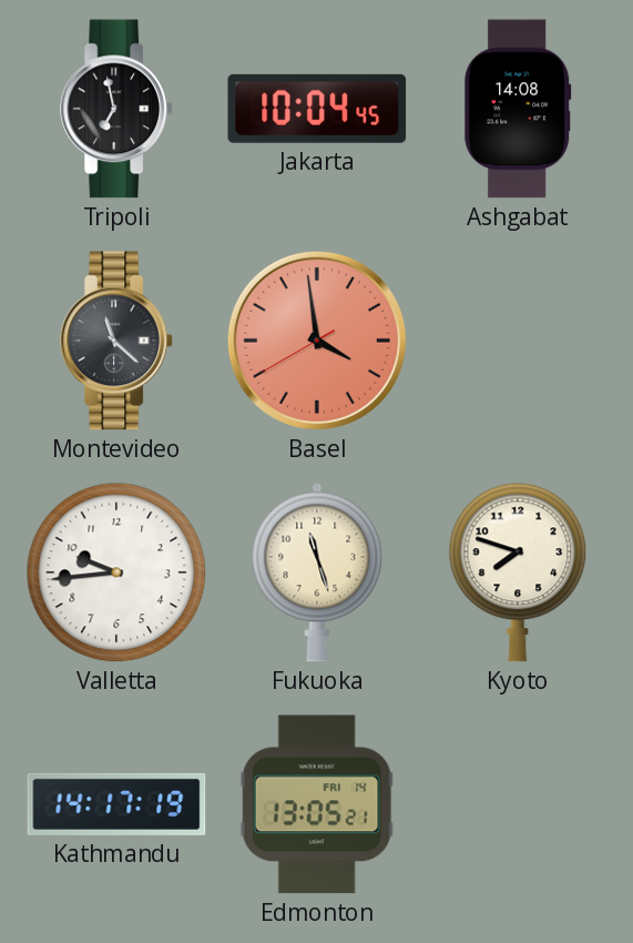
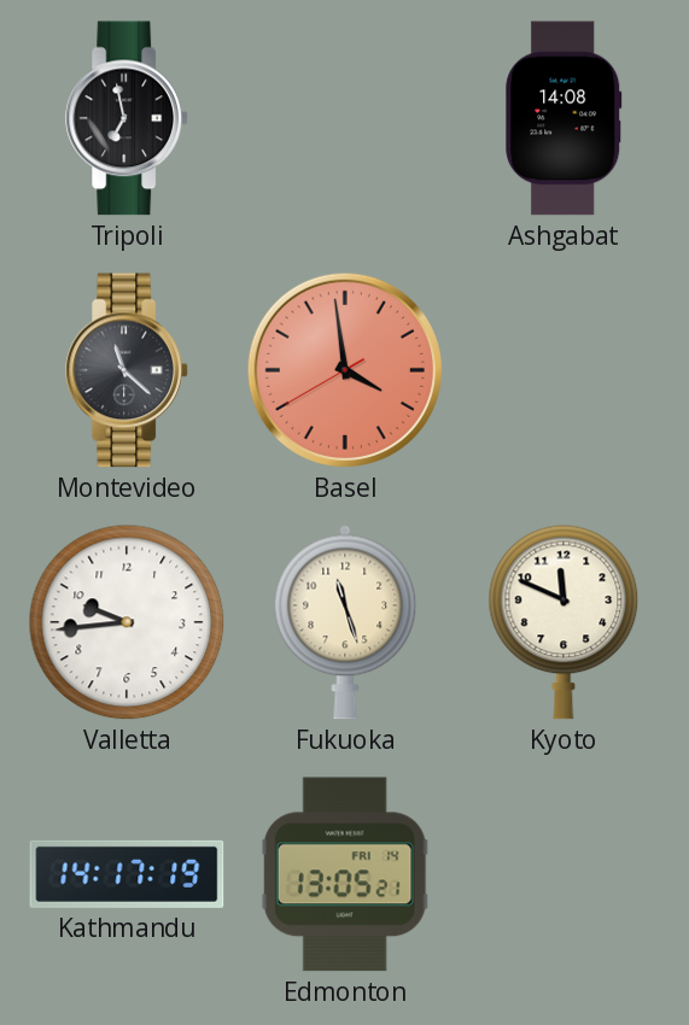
Jakarta: 10:04 -> none
Kyoto: 7:48 -> 11:49
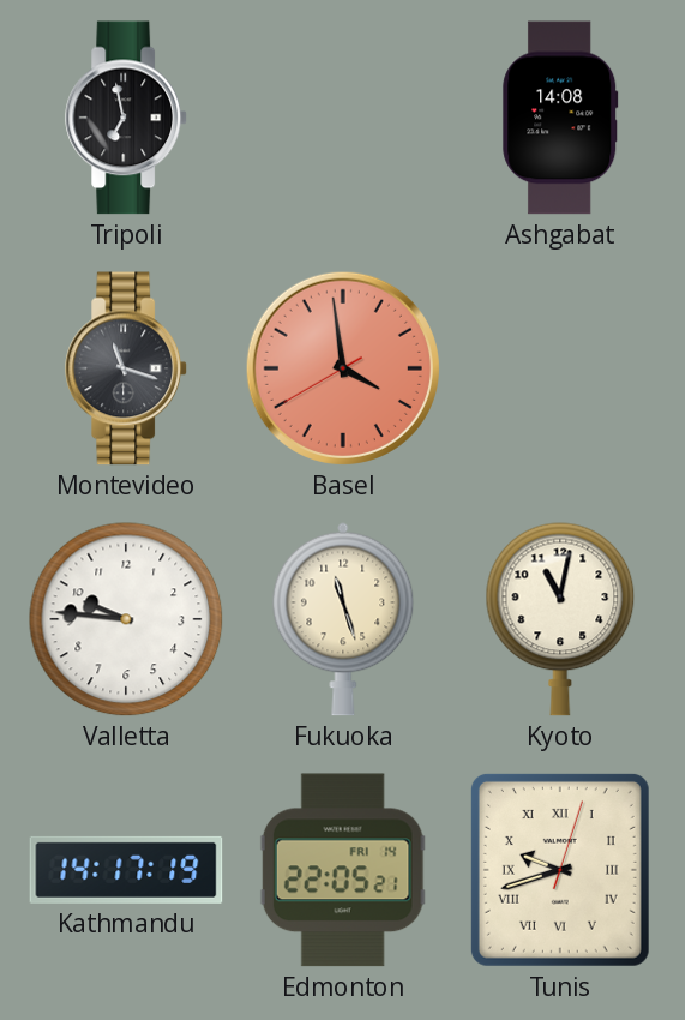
Montevideo: 11:22 -> 11:18
Valletta: 9:44 -> 9:46
Kyoto: 11:49 -> 11:02
Edmonton: 13:05 -> 22:05
Tunis: none -> 9:42
